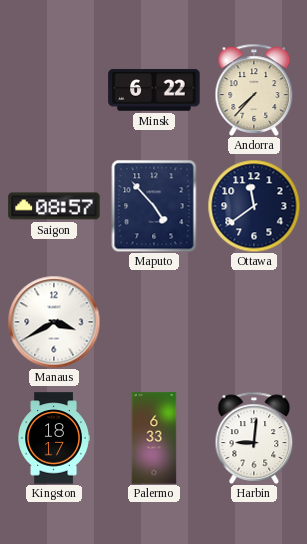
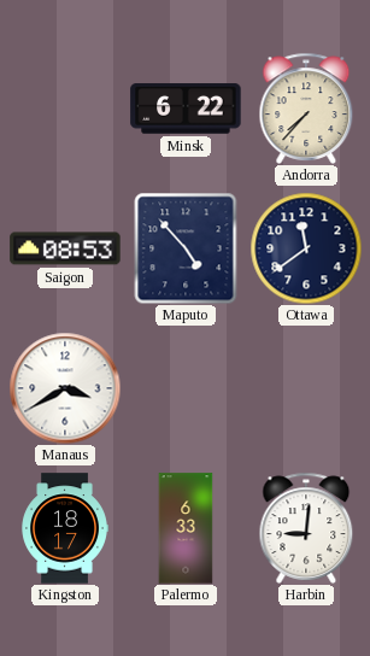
Saigon: 08:57 -> 08:53
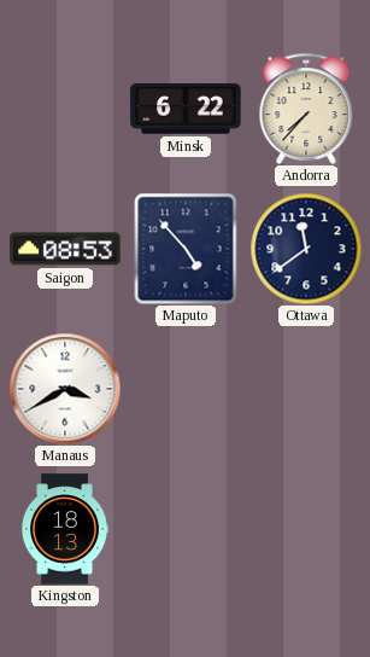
Kingston: 18:17 -> 18:13
Palermo: 6:33 -> none
Harbin: 9:01 -> none
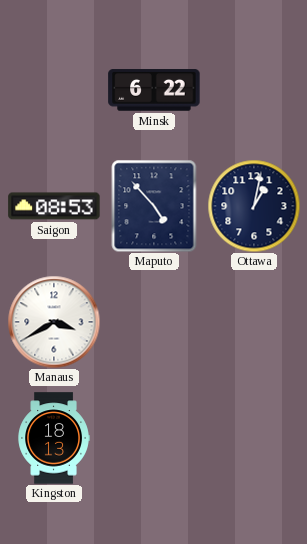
Andorra: 7:37 -> none
Ottawa: 11:39 -> 1:02
